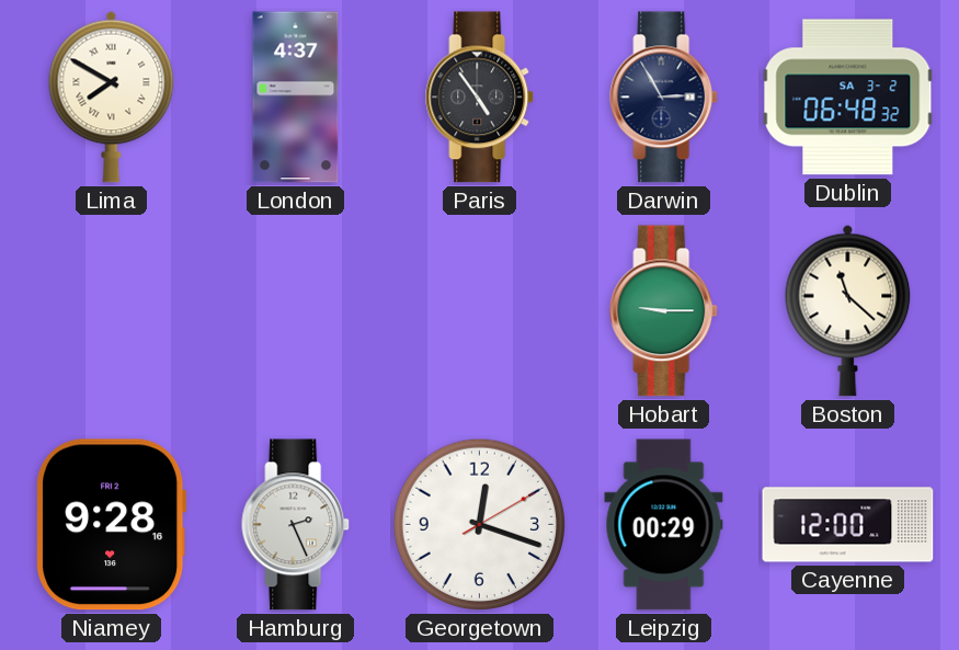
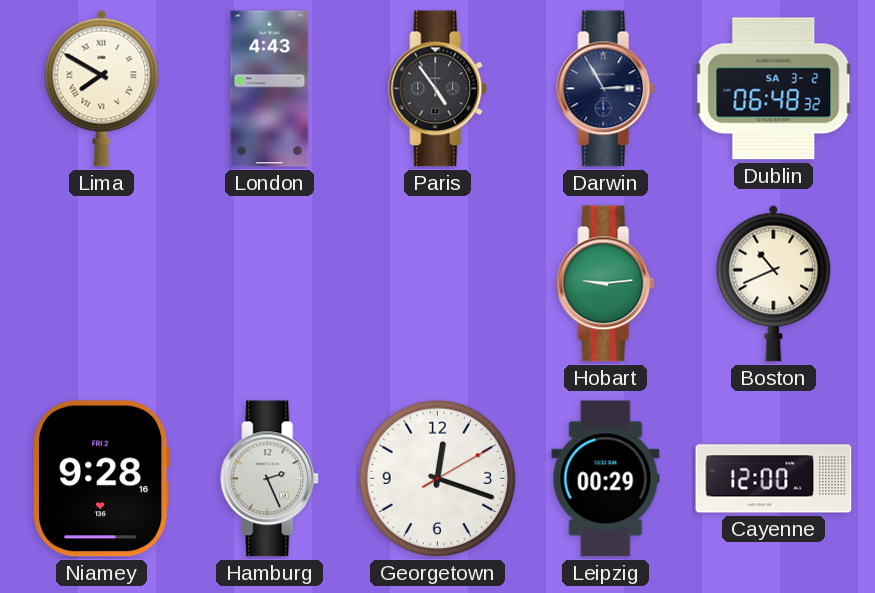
London: 4:37 -> 4:43
Hobart: 9:15 -> 9:14
Boston: 11:22 -> 10:41
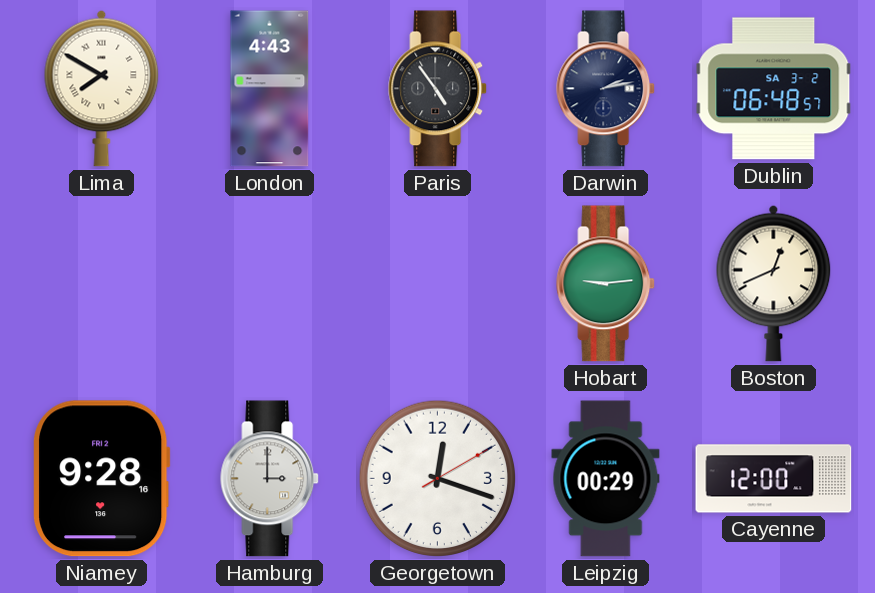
Darwin: 2:55 -> 2:13
Dublin: 06:48:32 -> 06:48:57
Boston: 10:41 -> 12:41
Hamburg: 2:26 -> 3:00
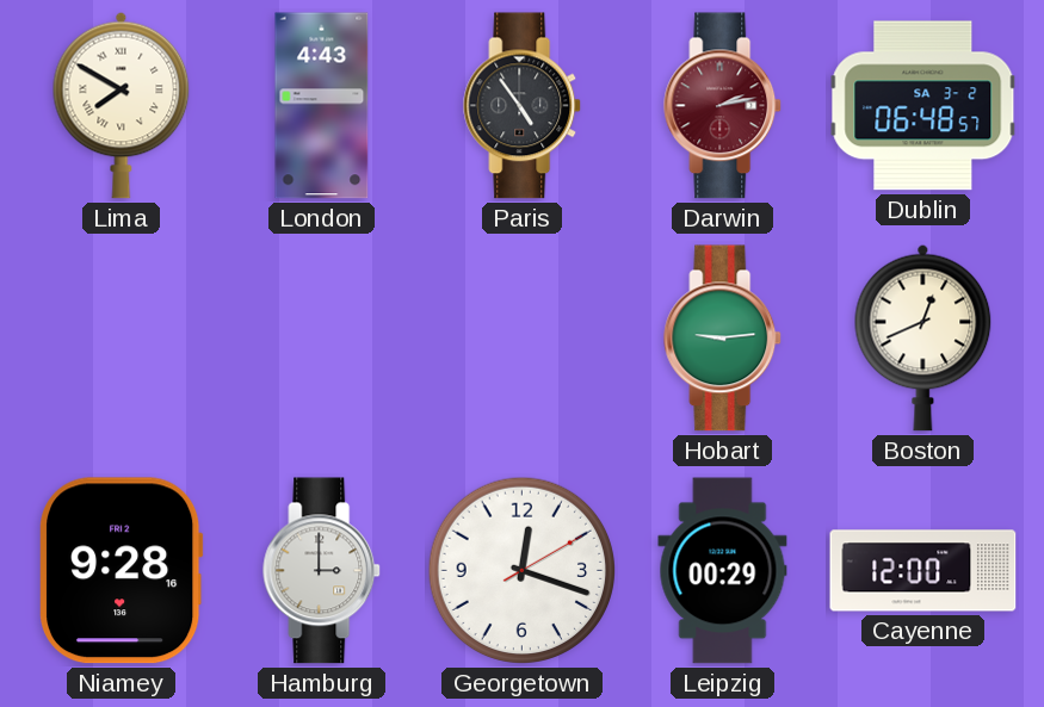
Darwin dial: navy -> burgundy
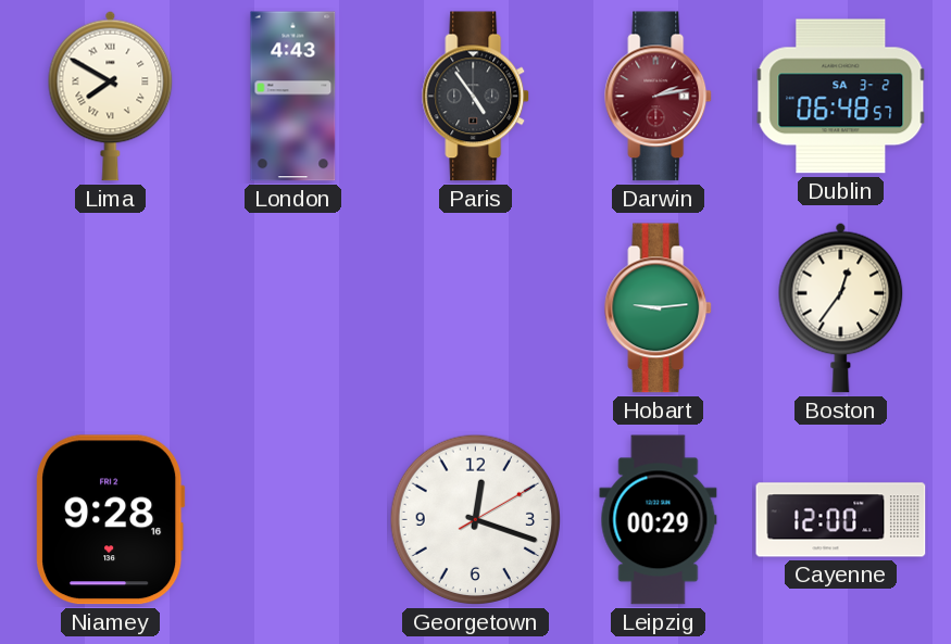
Boston: 12:41 -> 12:36
Hamburg: 3:00 -> none
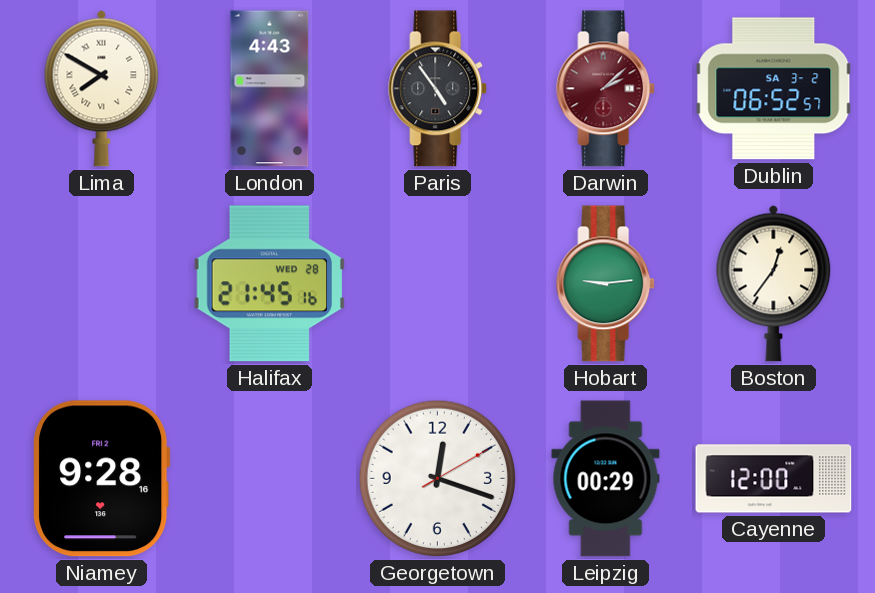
Darwin: 2:13 -> 2:08
Dublin: 06:48 -> 06:52
Halifax: none -> 21:45
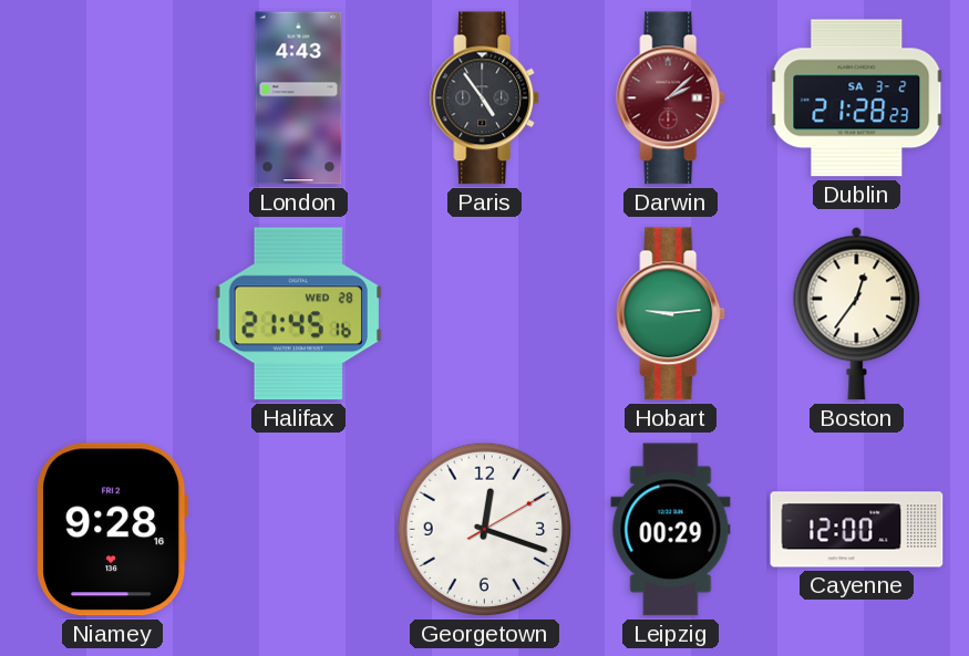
Lima: 7:50 -> none
Dublin: 06:52 -> 21:28
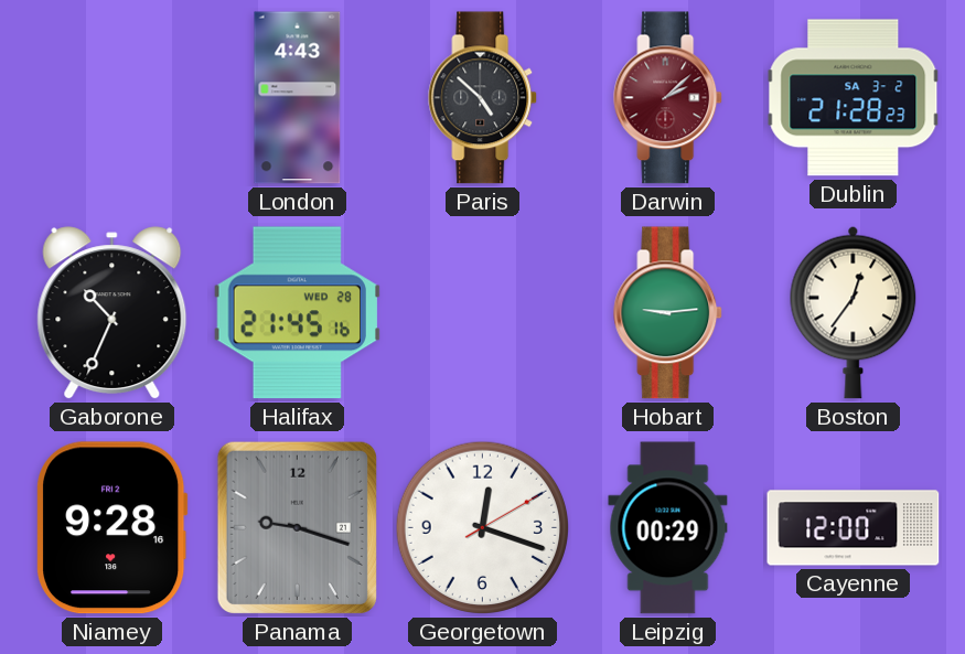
Paris: 4:54 -> 4:52
Gaborone: none -> 10:34
Panama: none -> 9:18
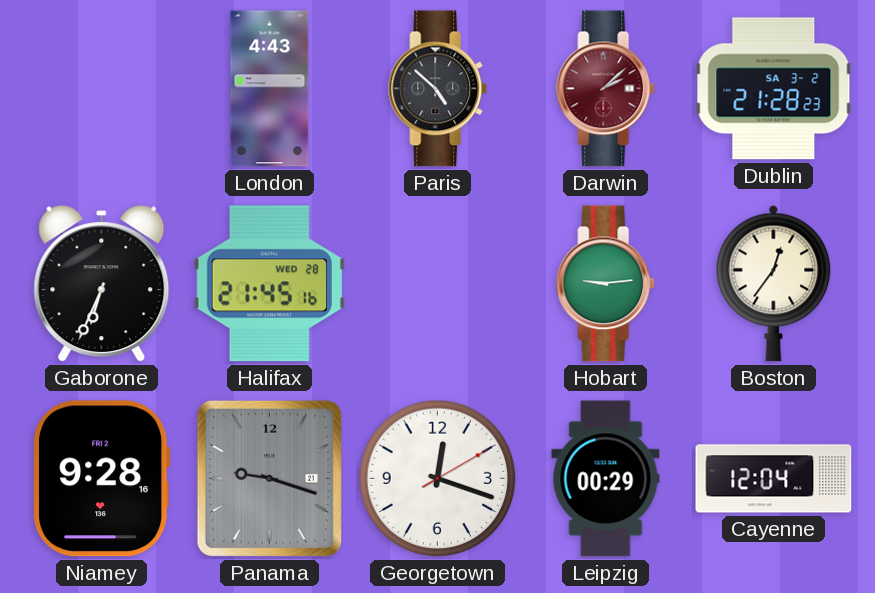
Gaborone: 10:34 -> 6:34
Cayenne: 12:00 -> 12:04
